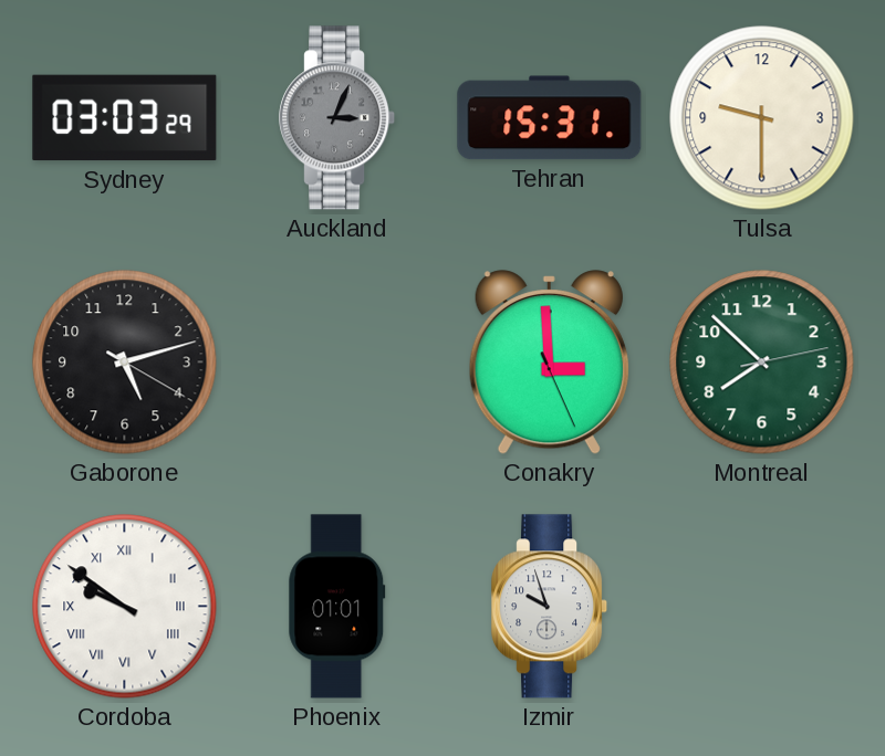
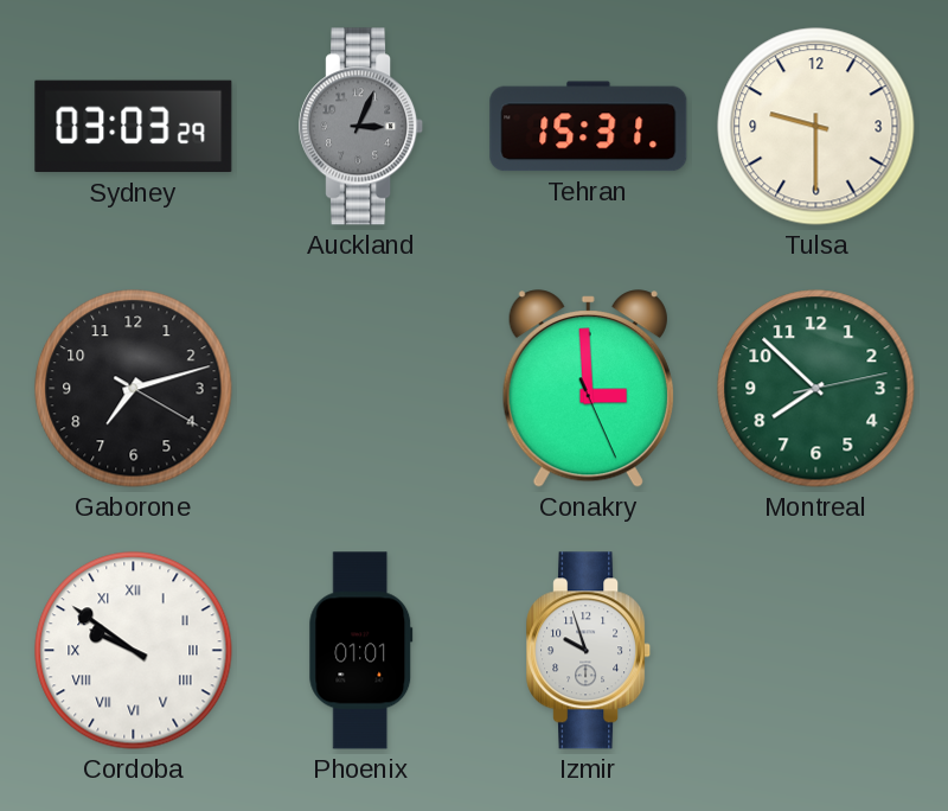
Gaborone: 5:12 -> 7:12
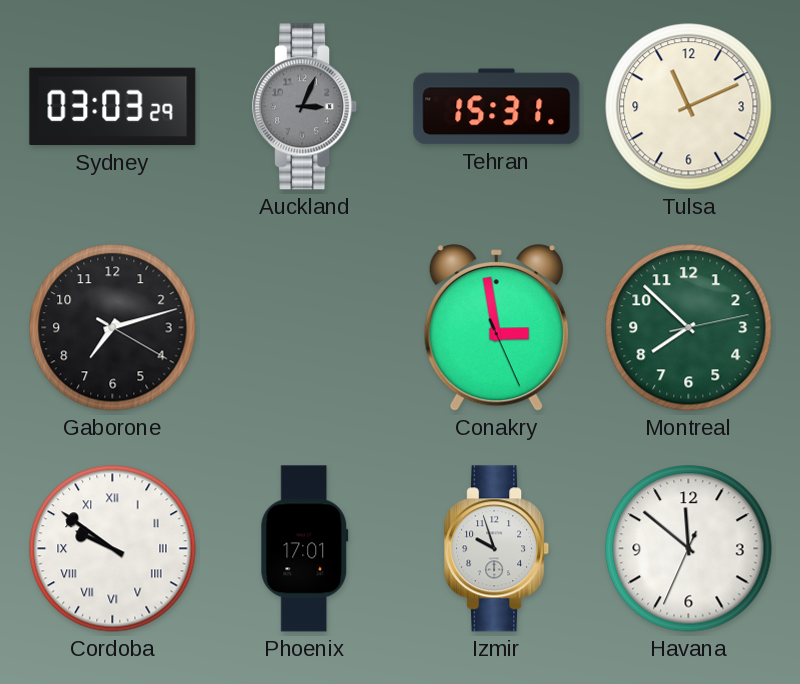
Tulsa: 9:30 -> 11:11
Conakry: 2:59 -> 2:58
Phoenix: 01:01 -> 17:01
Havana: none -> 11:51
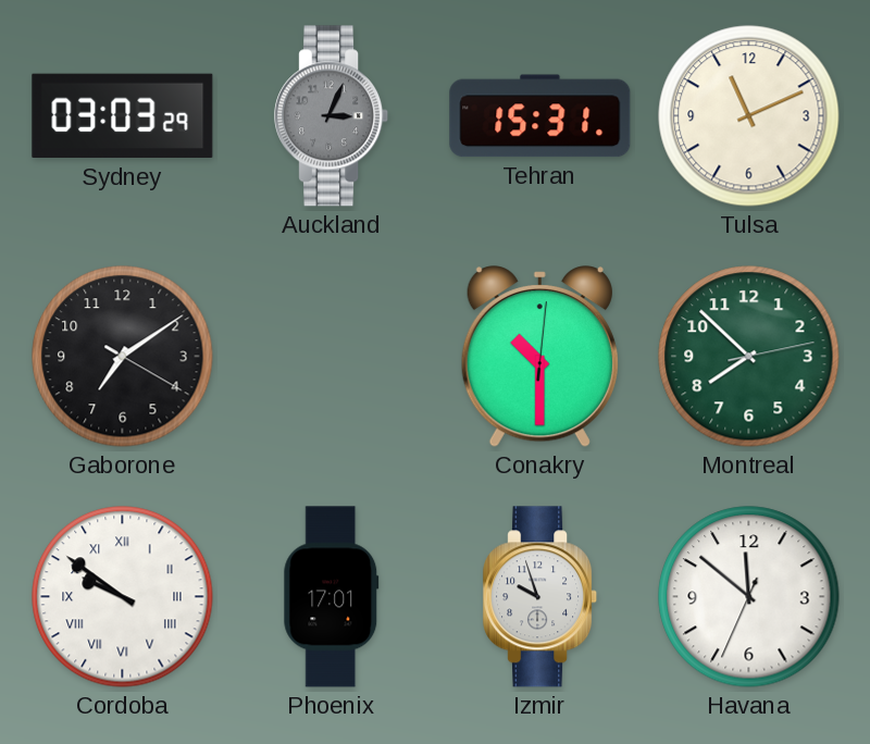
Gaborone: 7:12 -> 7:09
Conakry: 2:58 -> 10:30
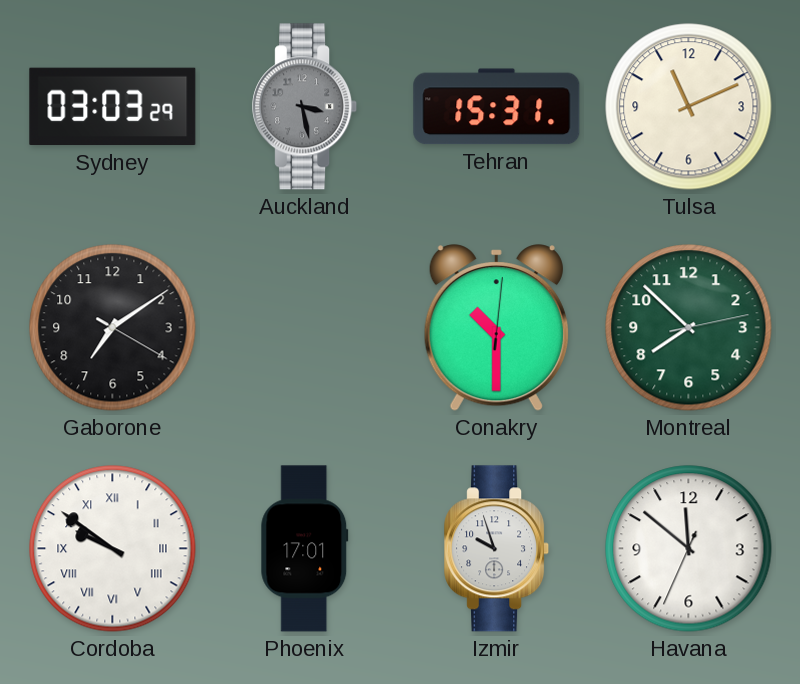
Auckland: 3:04 -> 3:28
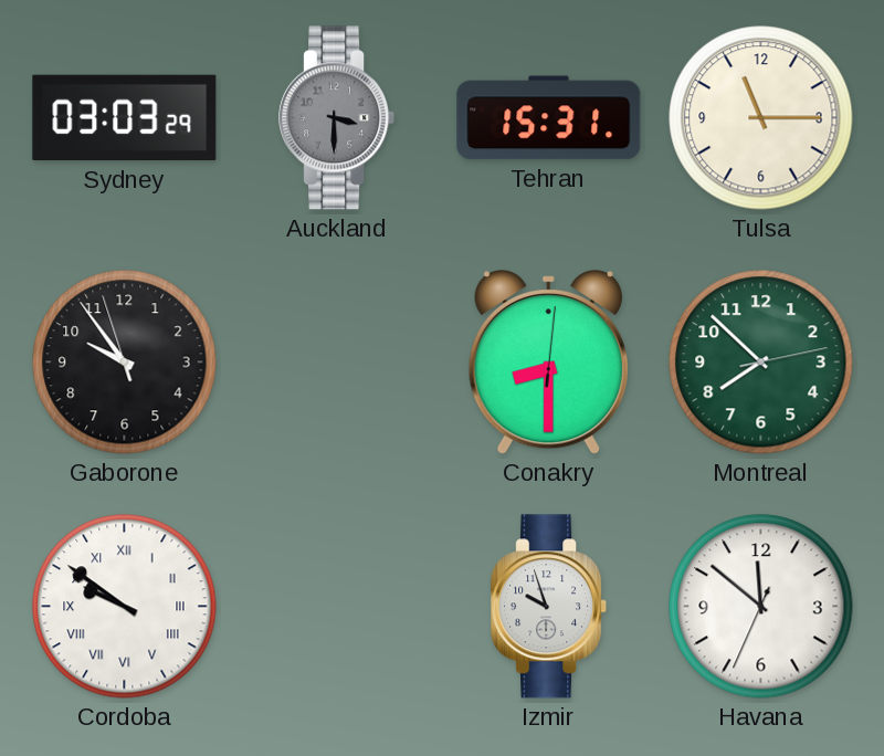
Auckland: 3:28 -> 3:30
Tulsa: 11:11 -> 11:15
Gaborone: 7:09 -> 9:53
Conakry: 10:30 -> 8:30
Phoenix: 17:01 -> none
